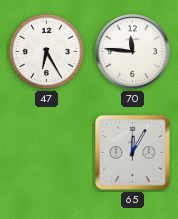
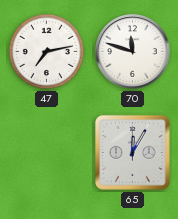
47: 6:25 -> 7:13
70: 11:46 -> 11:48
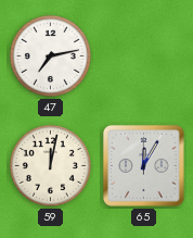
70: 11:48 -> none
59: none -> 12:02
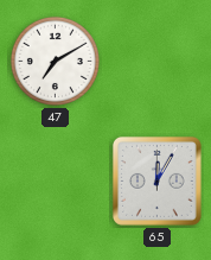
47: 7:13 -> 7:10
59: 12:02 -> none
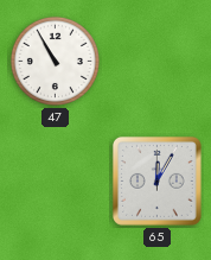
47: 7:10 -> 10:55
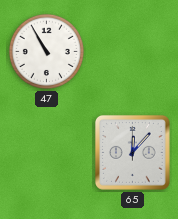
65: 12:05 -> 12:07
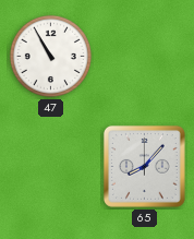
65: 12:07 -> 8:07
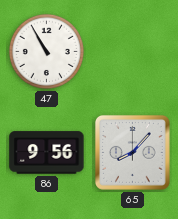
86: none -> 9:56
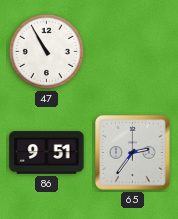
86: 9:56 -> 9:51
65: 8:07 -> 2:36
